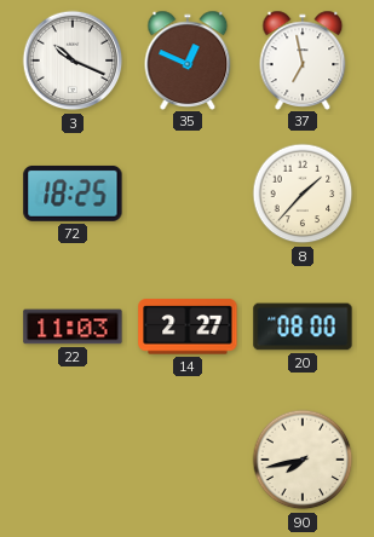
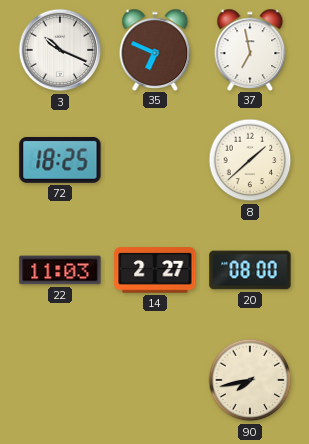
35: 12:49 -> 6:49
8: 1:37 -> 1:38
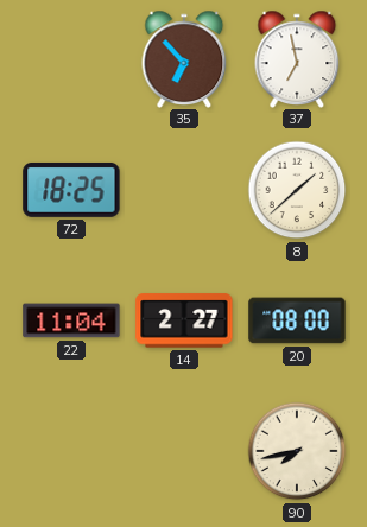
3: 10:19 -> none
35: 6:49 -> 6:53
22: 11:03 -> 11:04
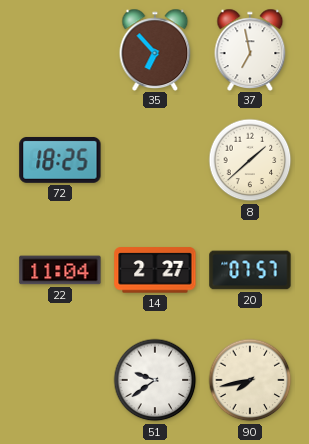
20: 08:00 -> 07:57
51: none -> 9:39
